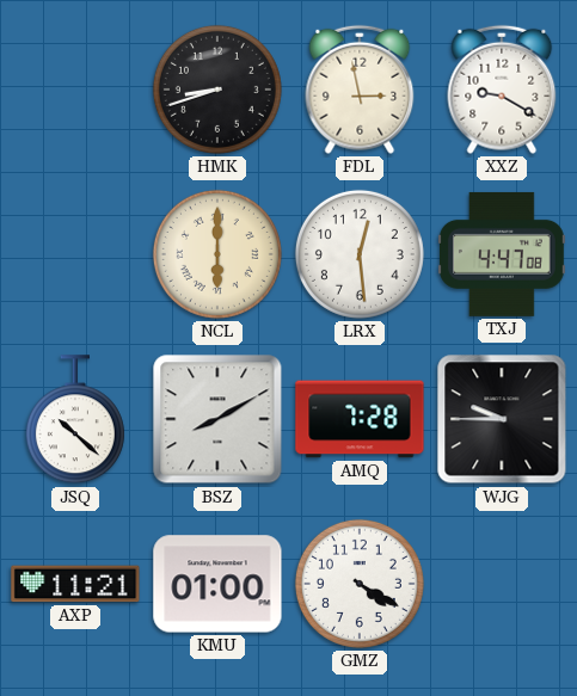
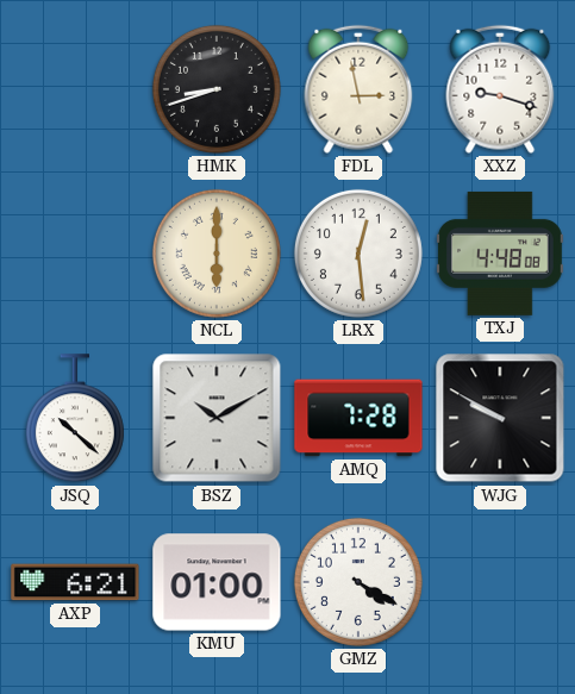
XXZ: 9:20 -> 9:18
TXJ: 4:47 -> 4:48
BSZ: 8:10 -> 10:10
WJG: 9:45 -> 9:50
AXP: 11:21 -> 6:21
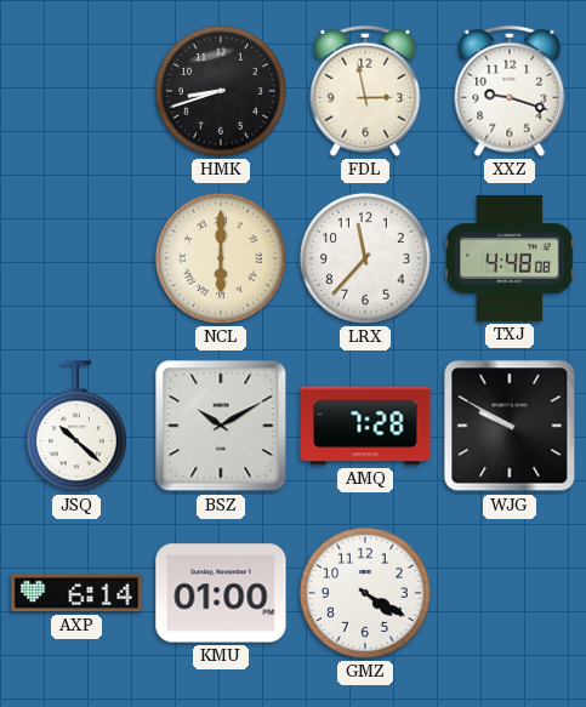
LRX: 12:29 -> 11:37
AXP: 6:21 -> 6:14
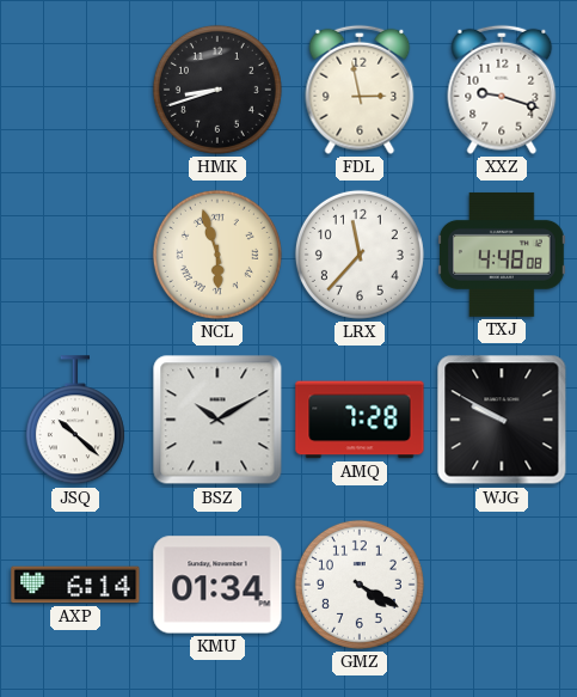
NCL: 6:00 -> 5:57
KMU: 01:00 -> 01:34
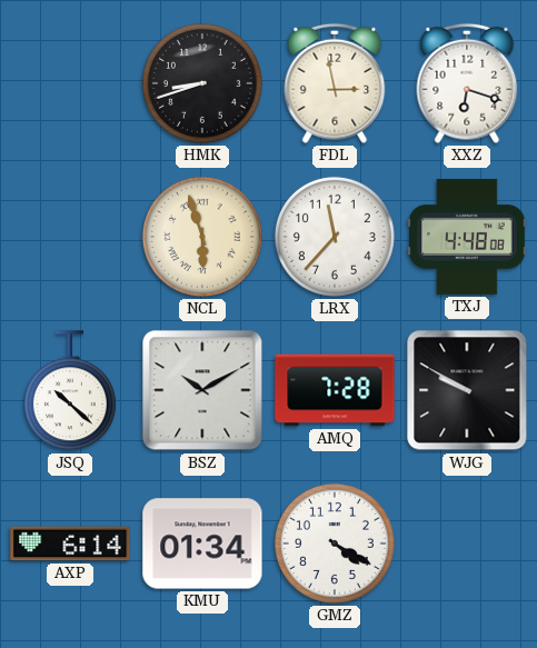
XXZ: 9:18 -> 6:18
